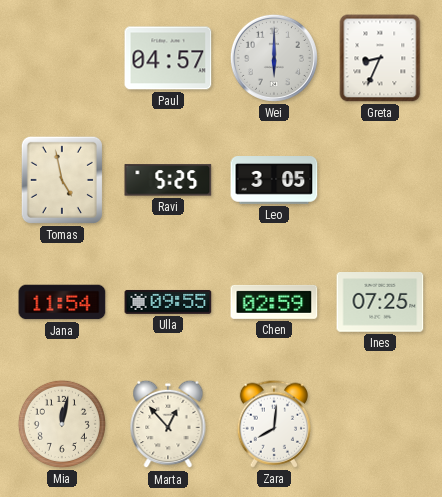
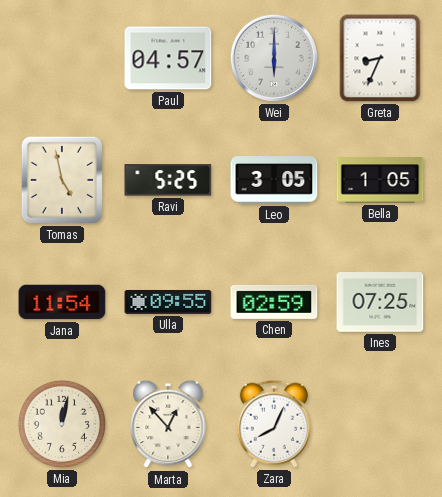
Bella: none -> 1:05
Zara: 8:01 -> 8:04
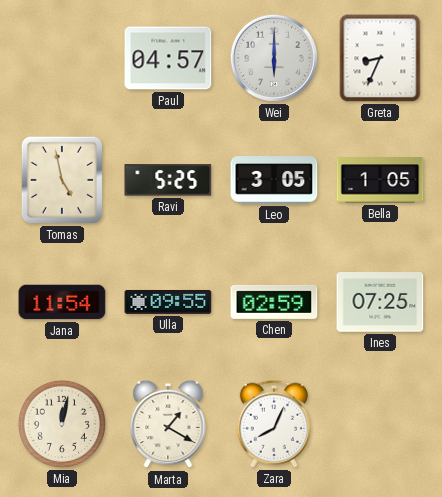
Marta: 12:53 -> 1:20
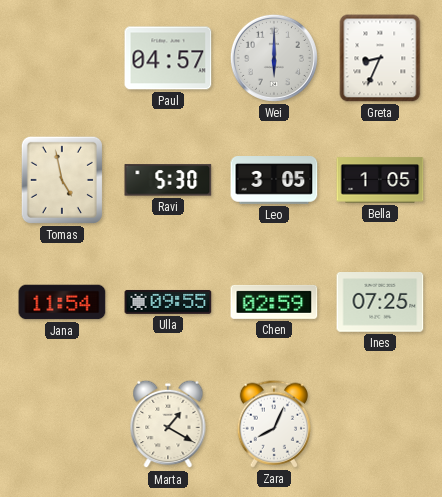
Ravi: 5:25 -> 5:30
Mia: 12:02 -> none
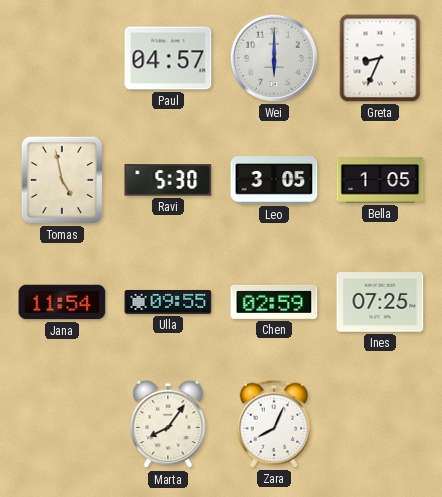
Marta: 1:20 -> 8:06
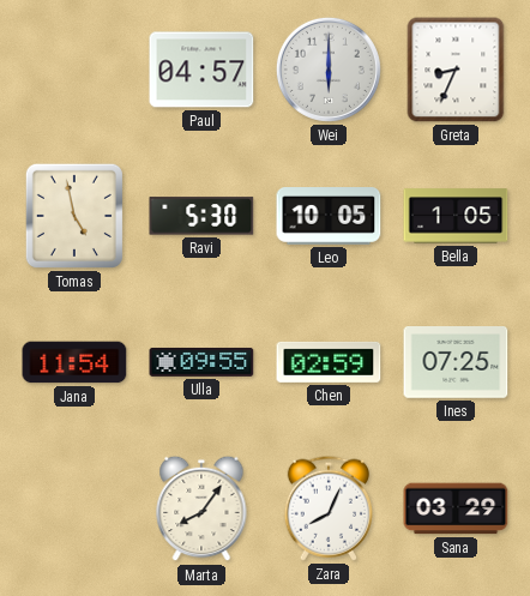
Leo: 3:05 -> 10:05
Sana: none -> 03:29
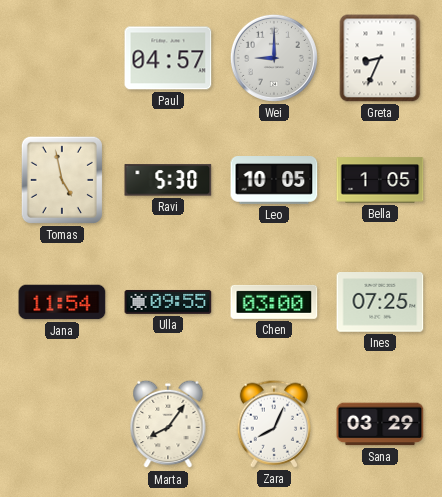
Wei: 6:00 -> 9:00
Chen: 02:59 -> 03:00
